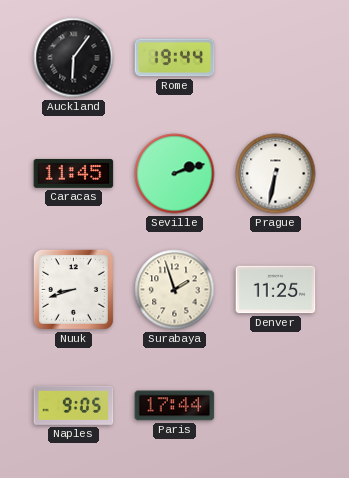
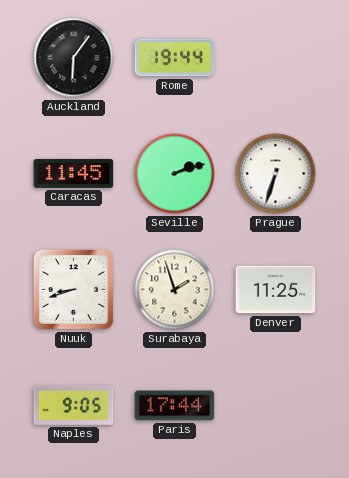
Prague: 6:32 -> 6:33
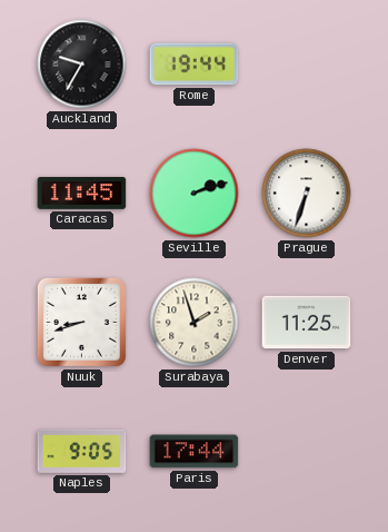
Auckland: 6:06 -> 9:35
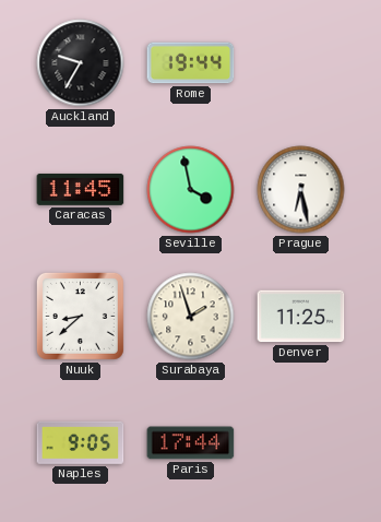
Seville: 2:12 -> 3:58
Prague: 6:33 -> 6:28
Nuuk: 8:42 -> 8:38
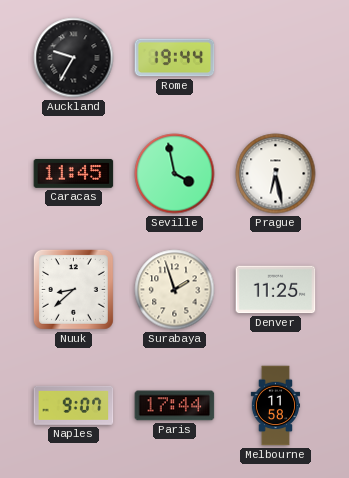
Naples: 9:05 -> 9:07
Melbourne: none -> 11:58
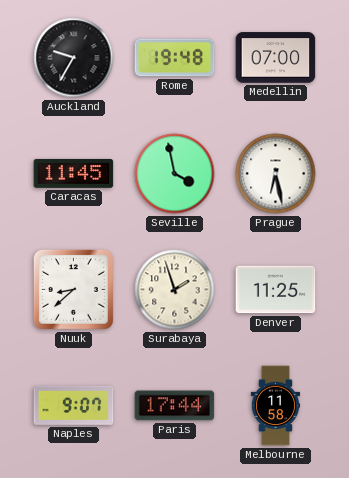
Rome: 19:44 -> 19:48
Medellin: none -> 07:00
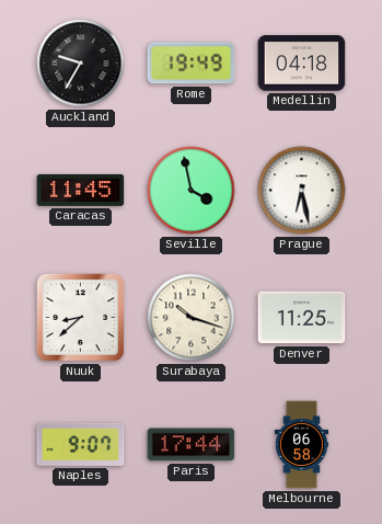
Rome: 19:48 -> 19:49
Medellin: 07:00 -> 04:18
Surabaya: 1:57 -> 10:18
Melbourne: 11:58 -> 06:58
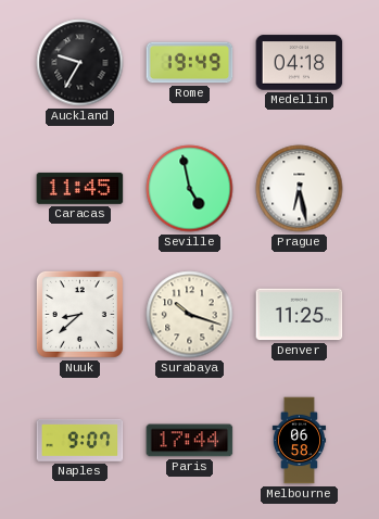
Seville: 3:58 -> 4:58
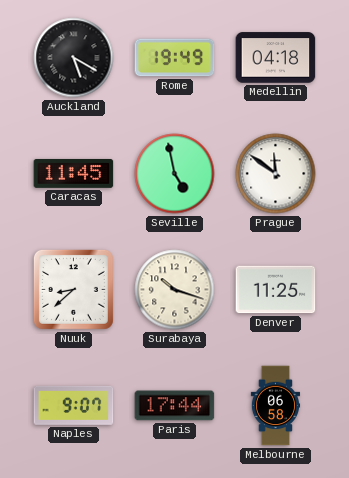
Auckland: 9:35 -> 5:20
Prague: 6:28 -> 11:51
